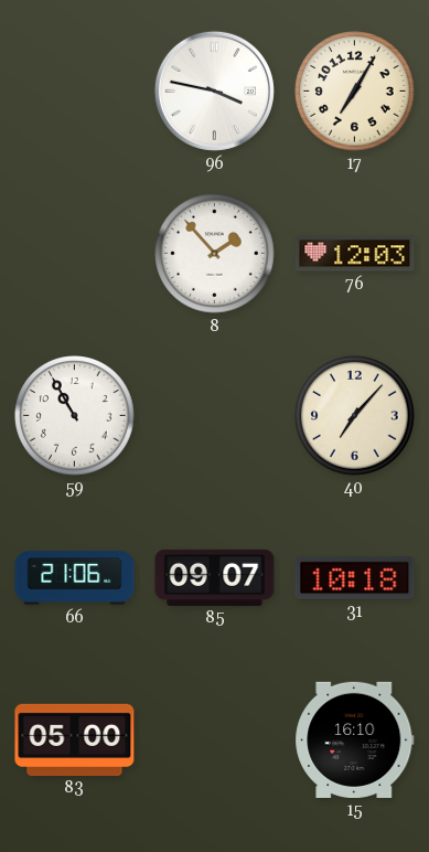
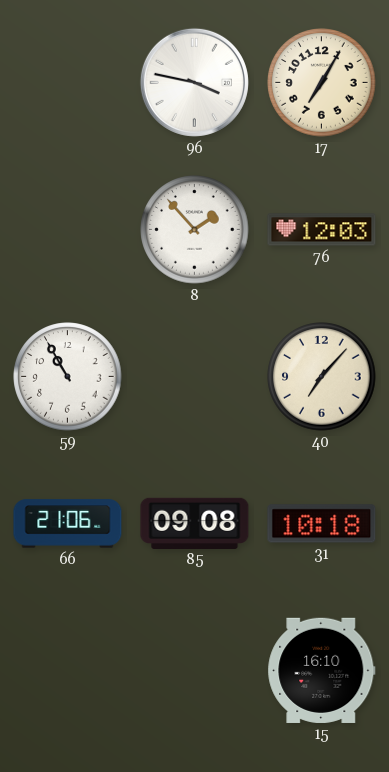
85: 09:07 -> 09:08
83: 05:00 -> none
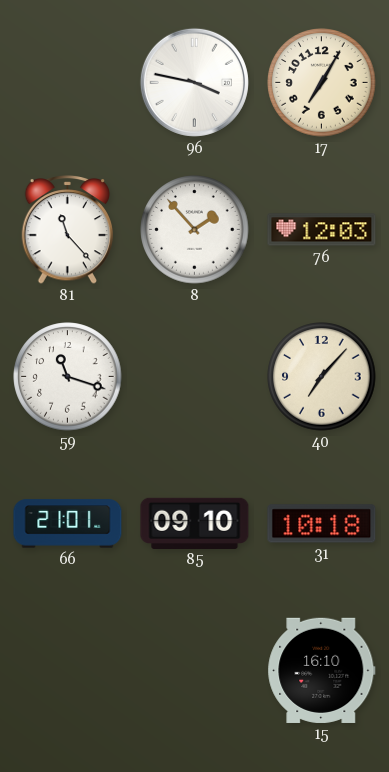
81: none -> 11:23
59: 10:55 -> 11:18
66: 21:06 -> 21:01
85: 09:08 -> 09:10
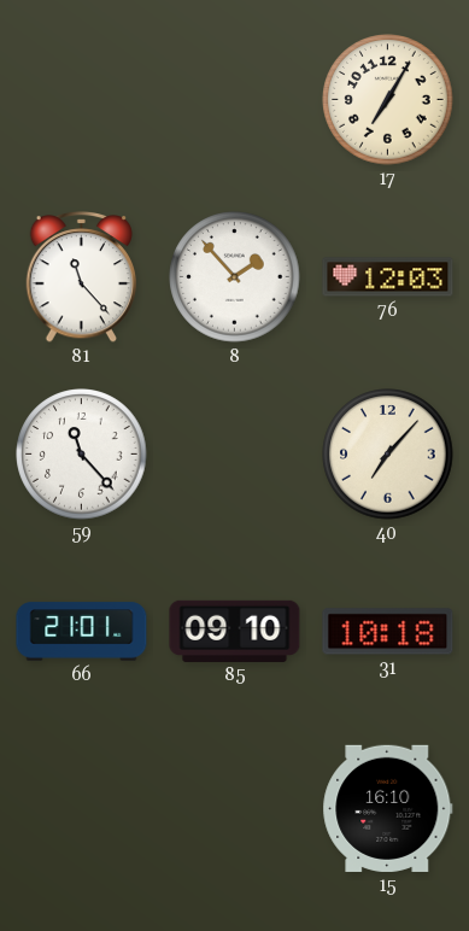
96: 3:47 -> none
59: 11:18 -> 11:23
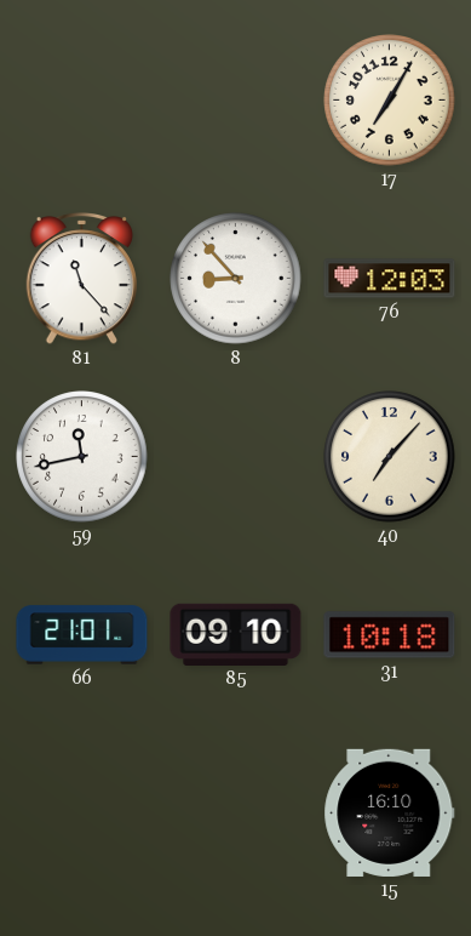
8: 1:53 -> 8:53
59: 11:23 -> 11:43
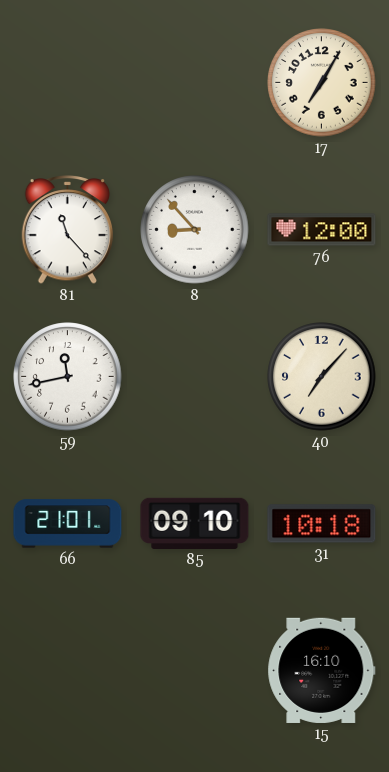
76: 12:03 -> 12:00
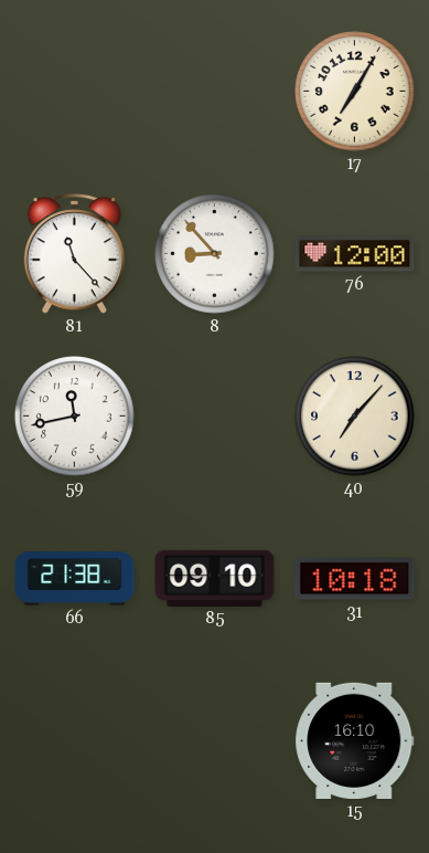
66: 21:01 -> 21:38
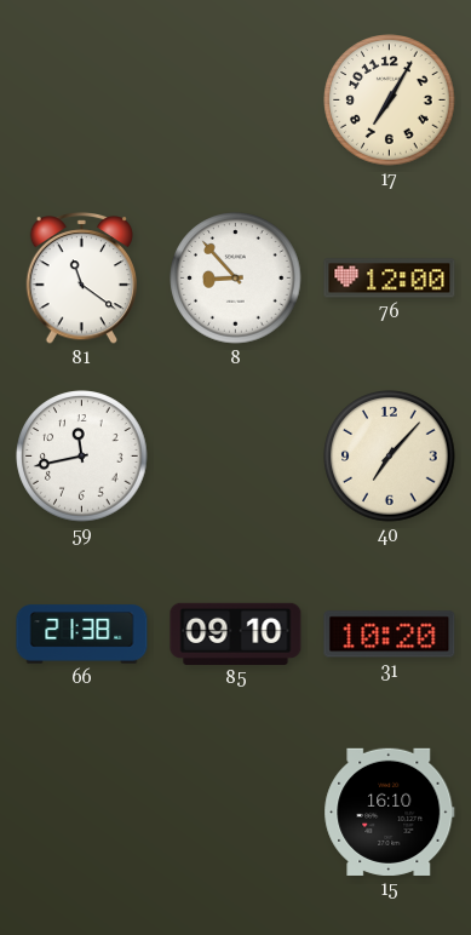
81: 11:23 -> 11:21
31: 10:18 -> 10:20
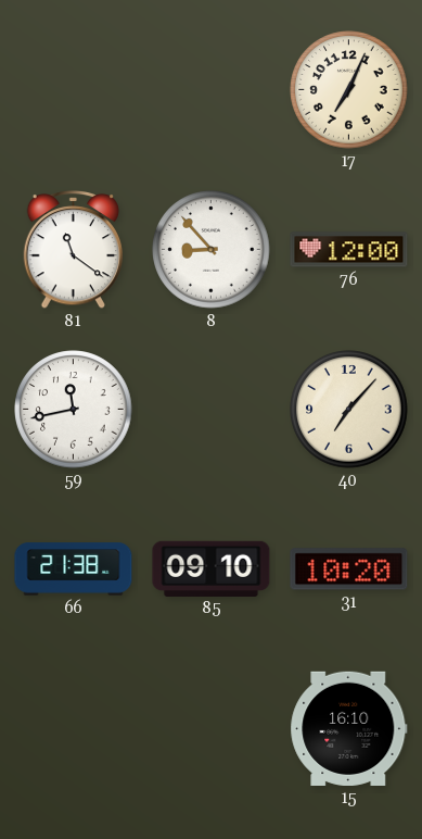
17: 7:05 -> 7:04
